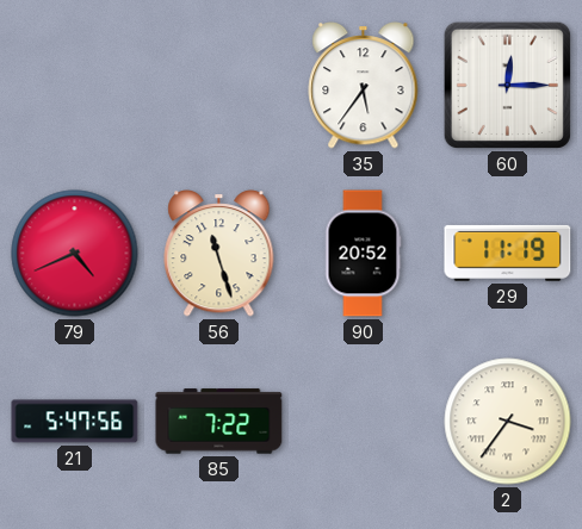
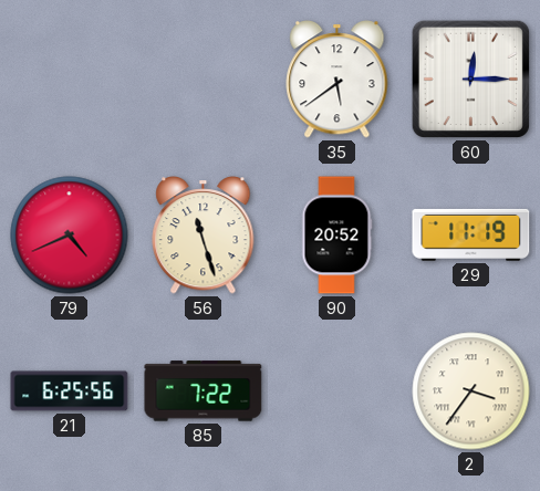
35: 5:36 -> 5:39
21: 5:47 -> 6:25
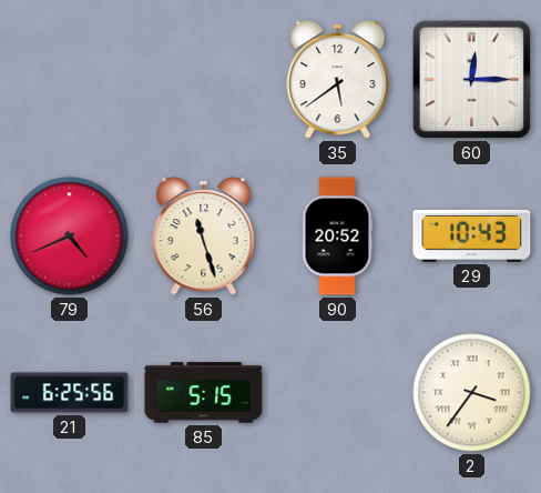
29: 11:19 -> 10:43
85: 7:22 -> 5:15
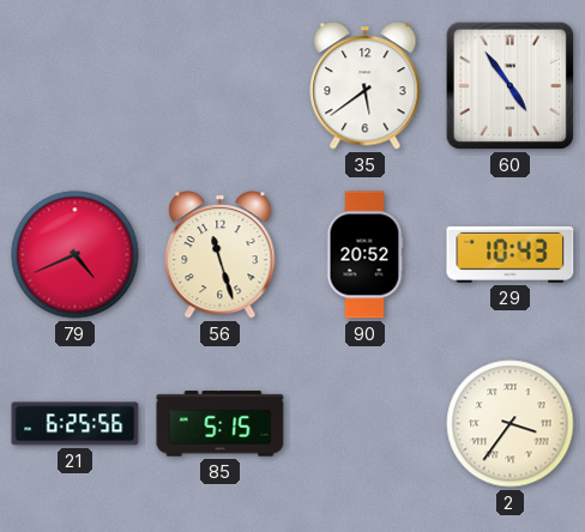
60: 12:15 -> 4:54
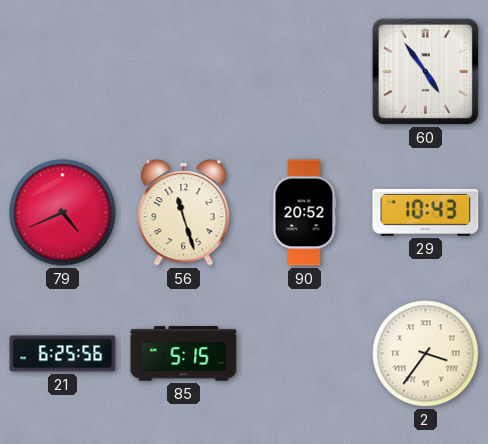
35: 5:39 -> none
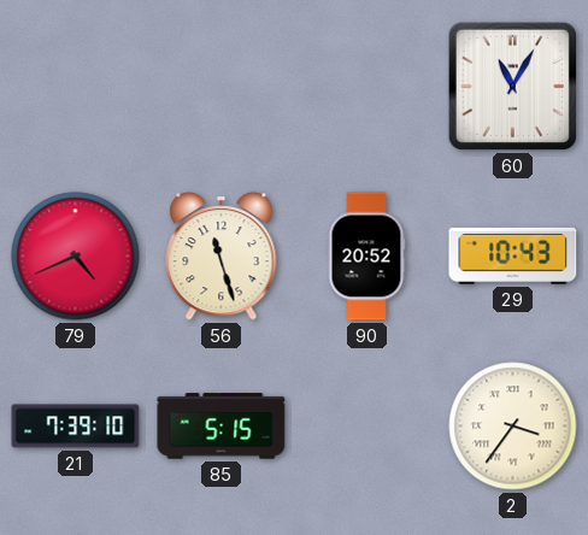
60: 4:54 -> 11:05
21: 6:25 -> 7:39
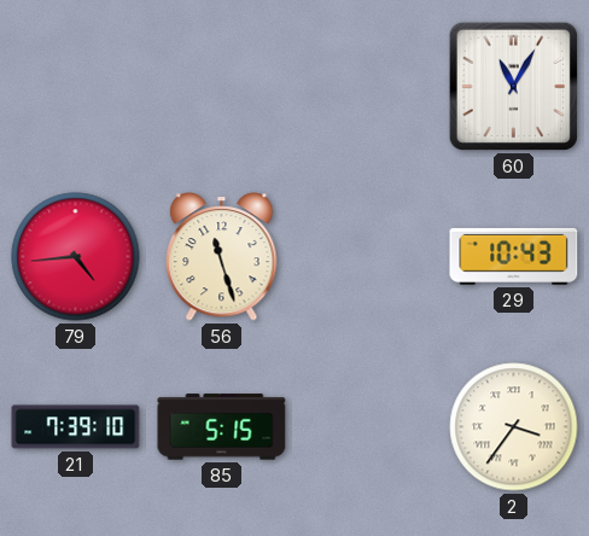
79: 4:41 -> 4:44
90: 20:52 -> none
